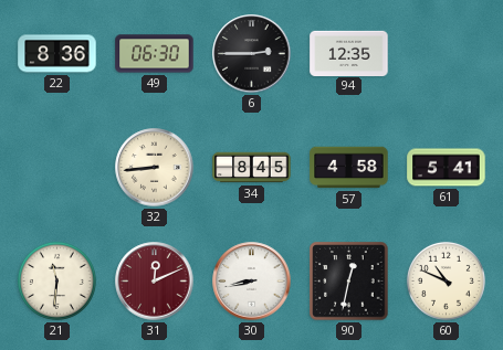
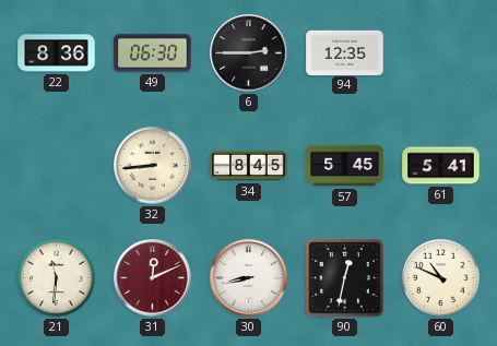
57: 4:58 -> 5:45
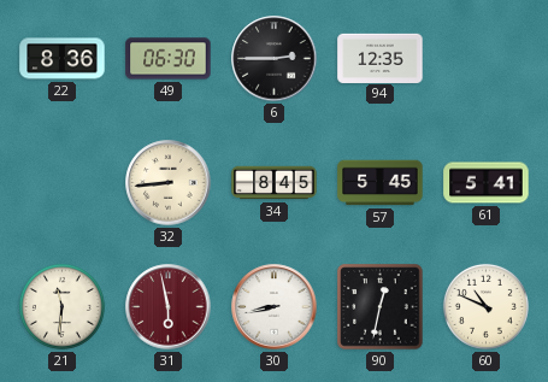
31: 12:11 -> 5:58
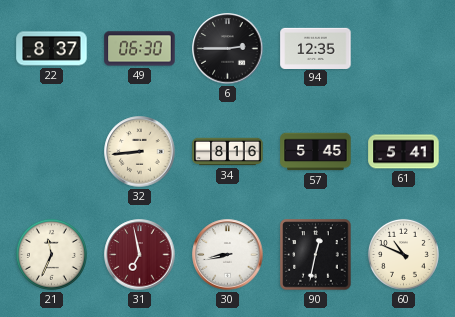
22: 8:36 -> 8:37
34: 8:45 -> 8:16
21: 11:31 -> 11:34
31: 5:58 -> 6:58
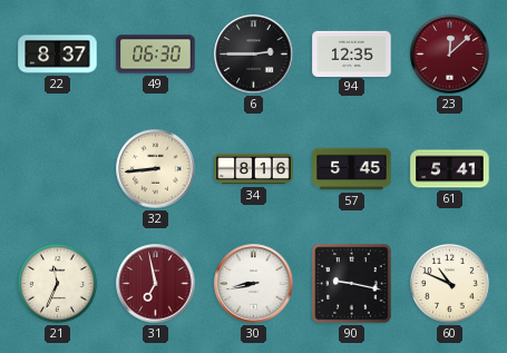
23: none -> 12:08
90: 12:32 -> 9:17
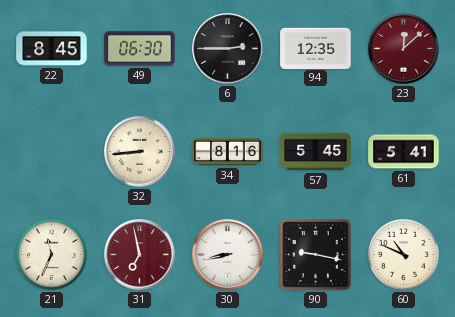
22: 8:37 -> 8:45
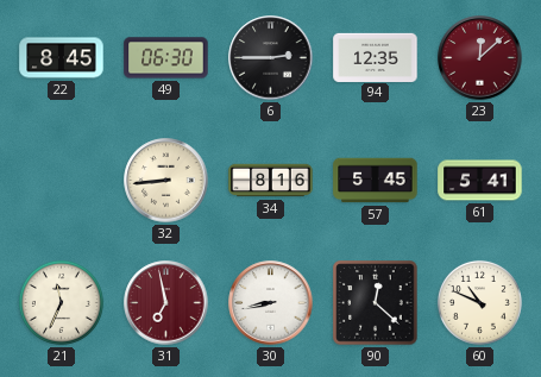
90: 9:17 -> 12:22
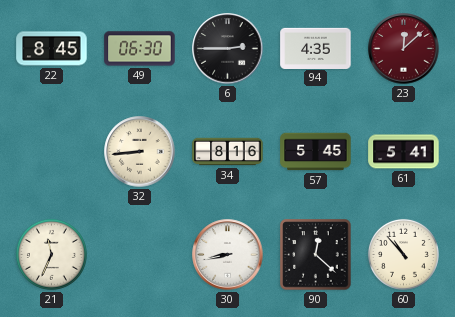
94: 12:35 -> 4:35
31: 6:58 -> none
60: 10:49 -> 10:53
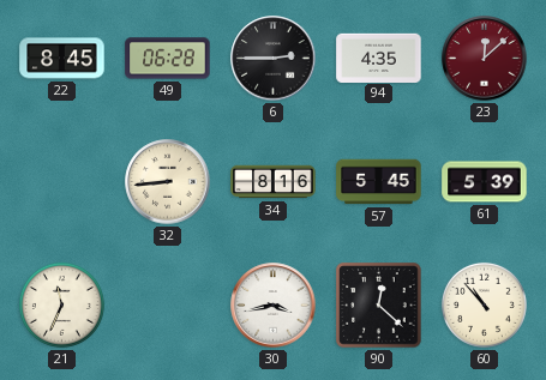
49: 06:30 -> 06:28
61: 5:41 -> 5:39
30: 8:43 -> 3:43
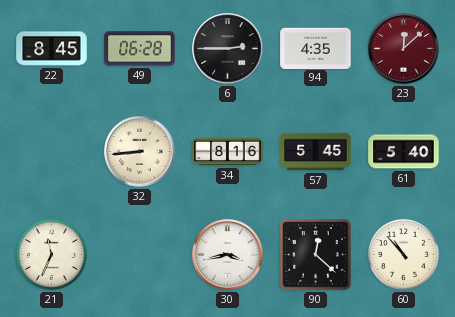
61: 5:39 -> 5:40
